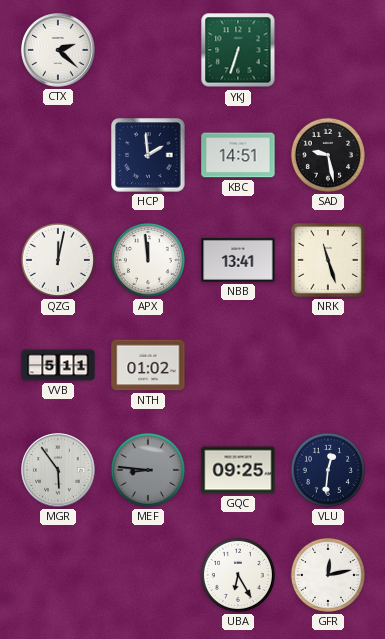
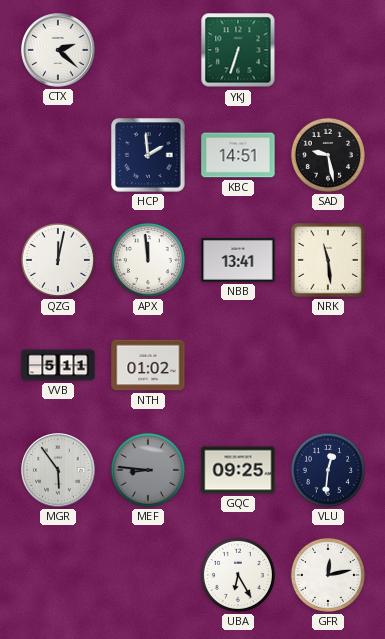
NRK: 11:27 -> 11:29
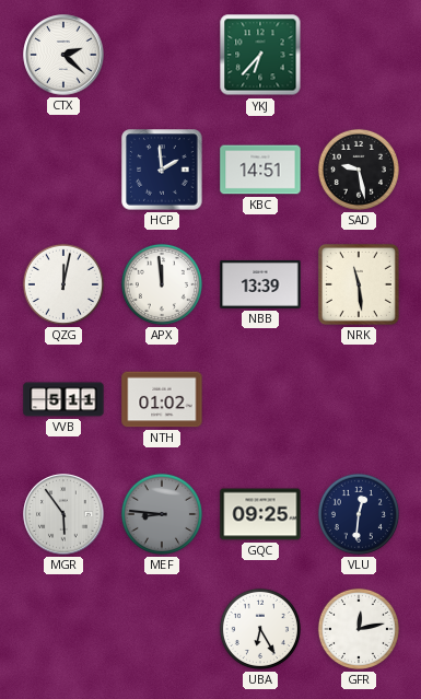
YKJ: 6:33 -> 6:37
NBB: 13:41 -> 13:39
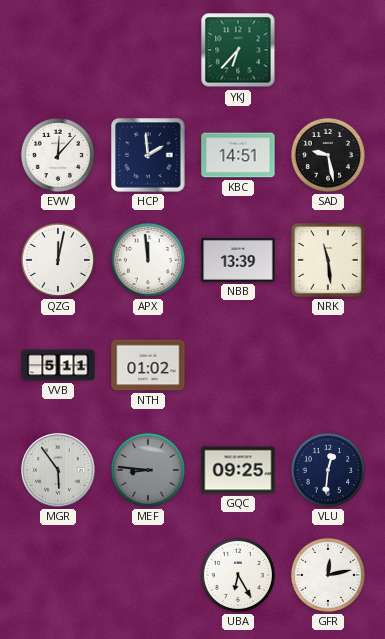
CTX: 2:22 -> none
EVW: none -> 12:07
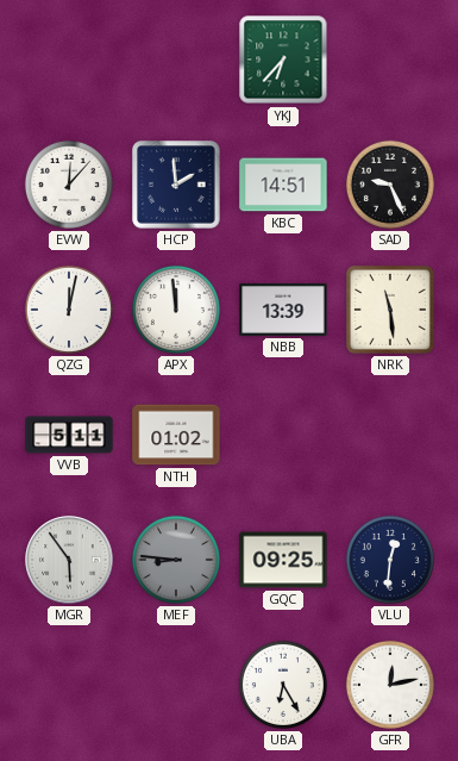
SAD: 9:28 -> 9:26
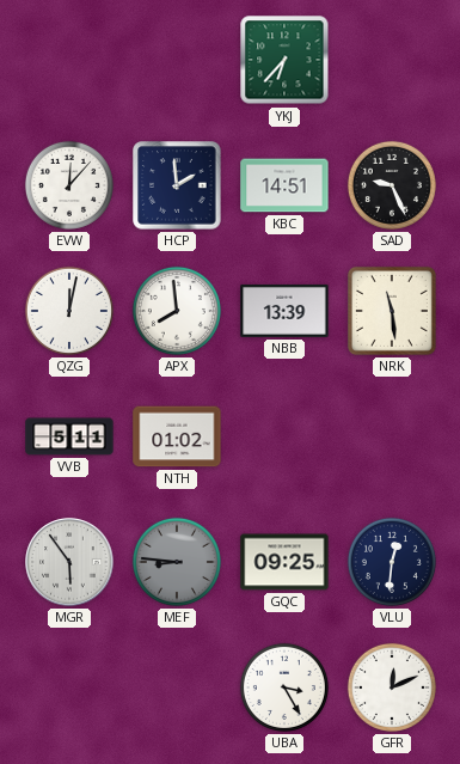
APX: 11:59 -> 7:59
UBA: 6:25 -> 3:25
GFR: 12:13 -> 12:11
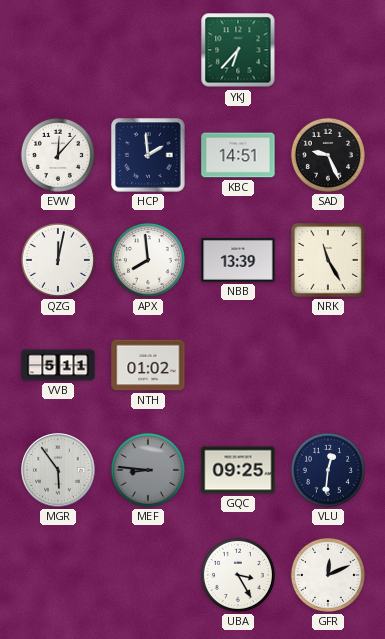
NRK: 11:29 -> 11:25
